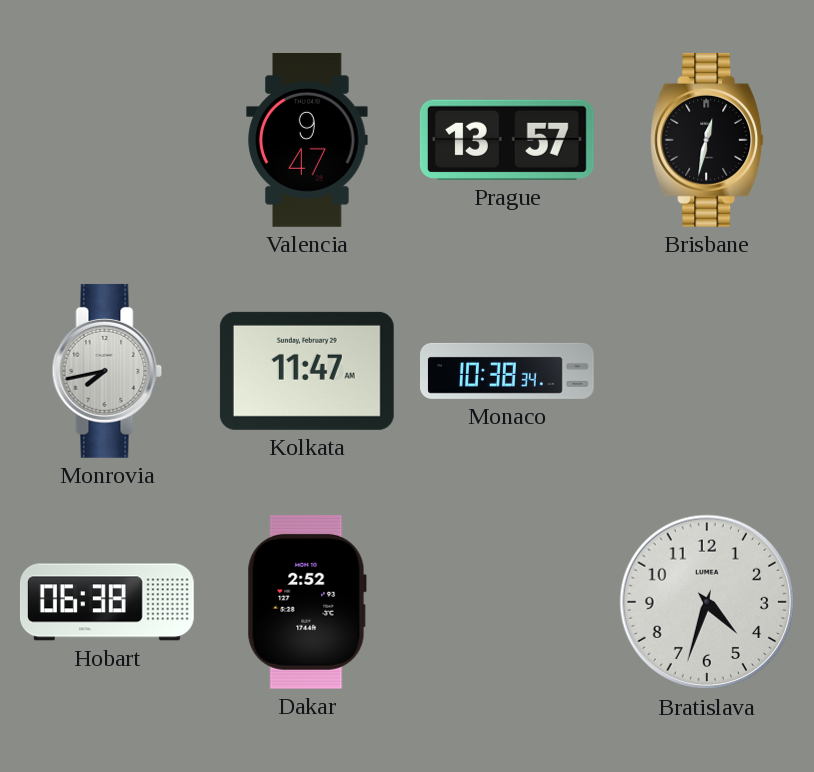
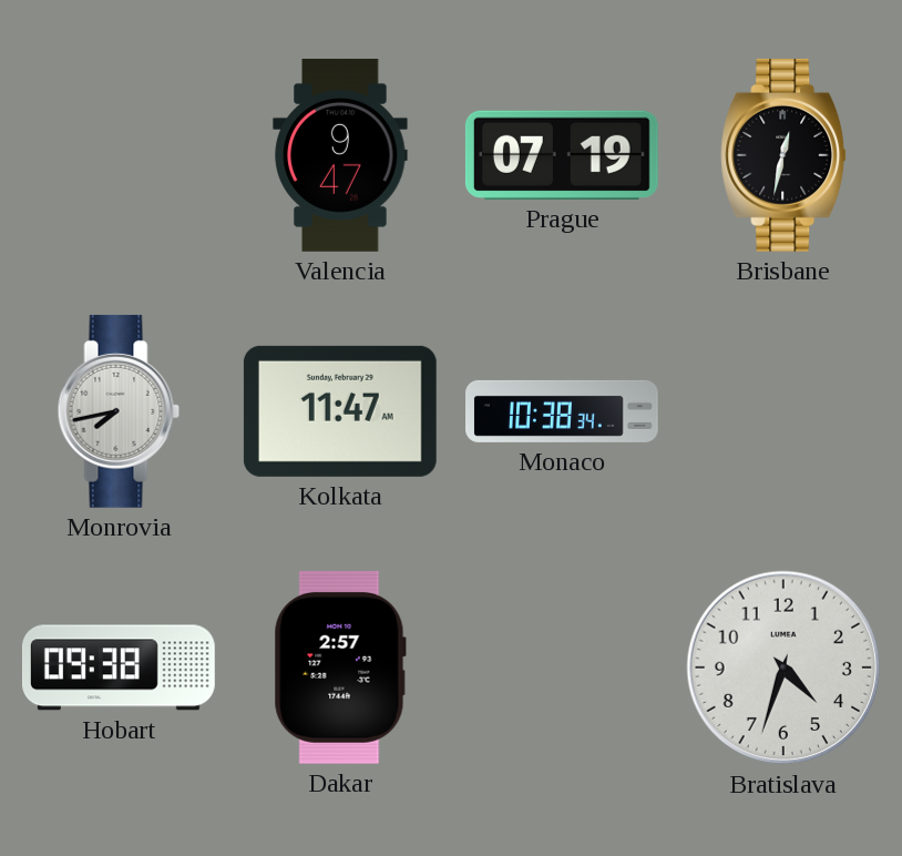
Prague: 13:57 -> 07:19
Hobart: 06:38 -> 09:38
Dakar: 2:52 -> 2:57
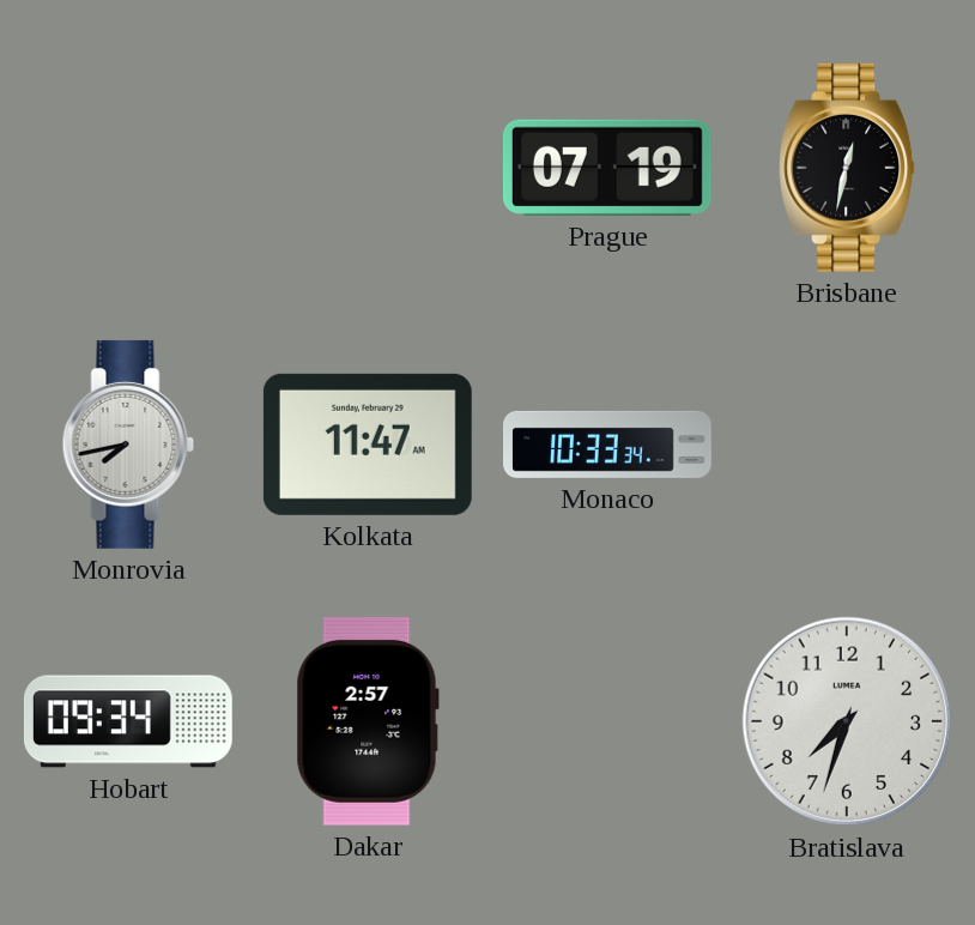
Valencia: 9:47 -> none
Monaco: 10:38 -> 10:33
Hobart: 09:38 -> 09:34
Bratislava: 4:33 -> 7:33
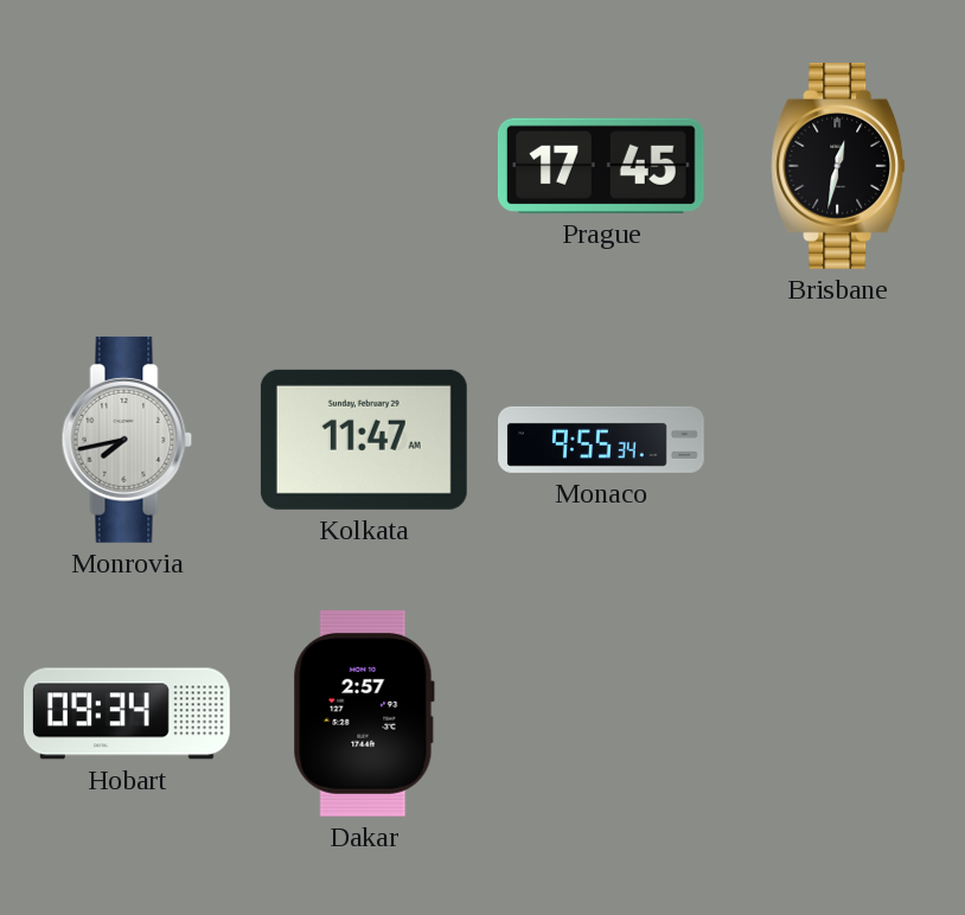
Prague: 07:19 -> 17:45
Monaco: 10:33 -> 9:55
Bratislava: 7:33 -> none
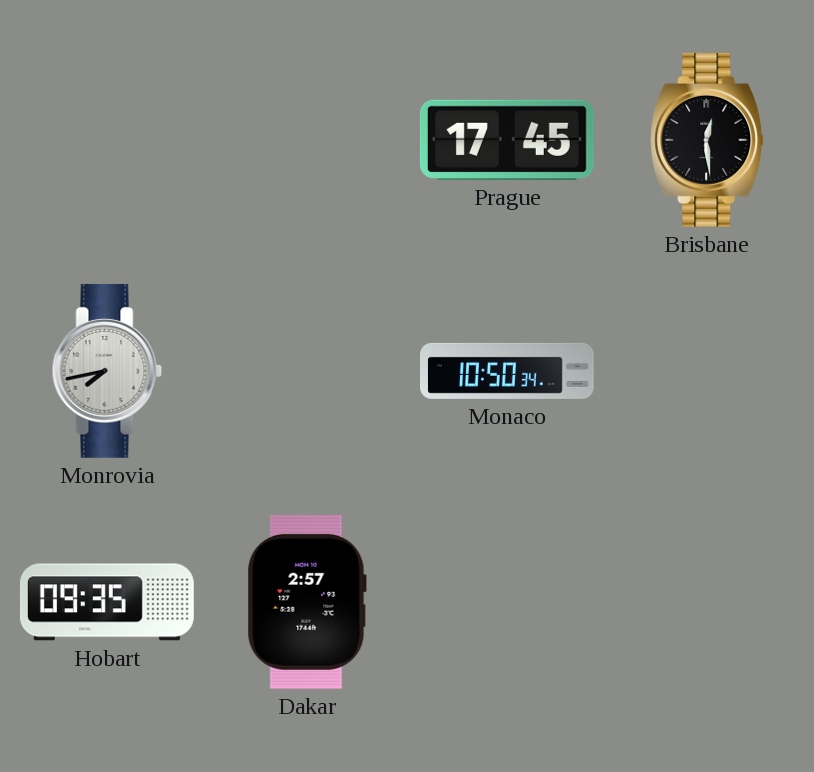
Brisbane: 12:32 -> 12:29
Kolkata: 11:47 -> none
Monaco: 9:55 -> 10:50
Hobart: 09:34 -> 09:35
